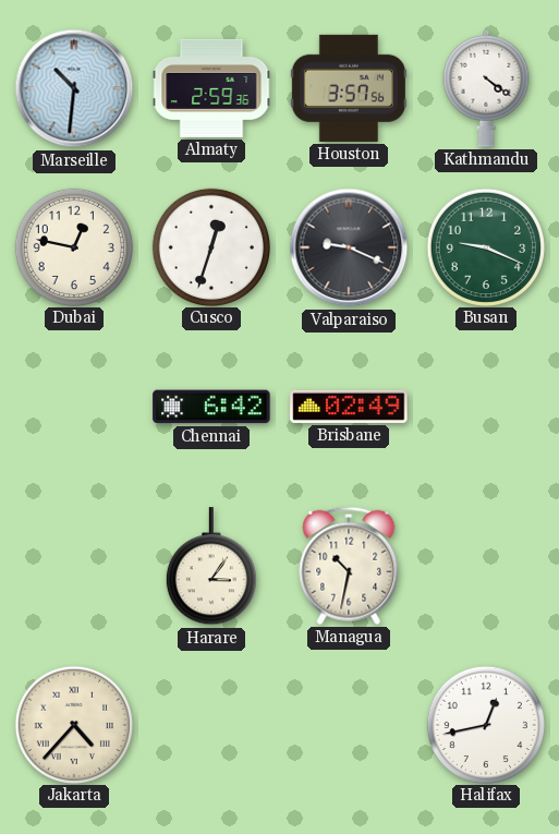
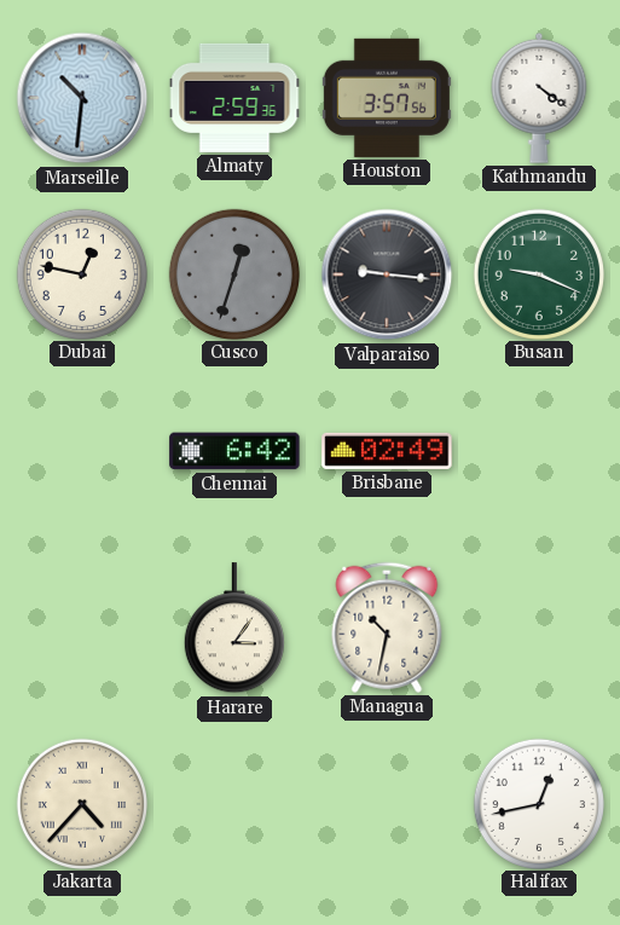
Cusco dial: white -> grey
Valparaiso: 9:19 -> 9:16
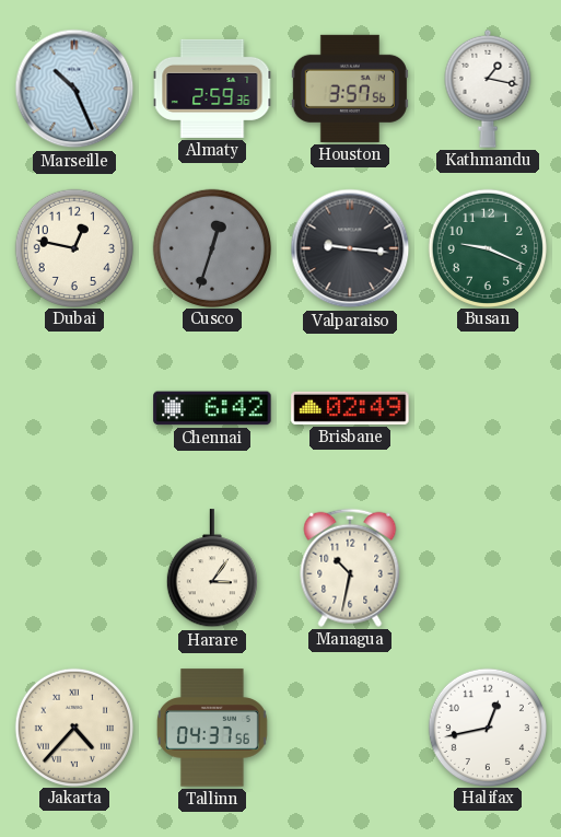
Marseille: 10:31 -> 10:26
Kathmandu: 4:21 -> 1:17
Tallinn: none -> 04:37
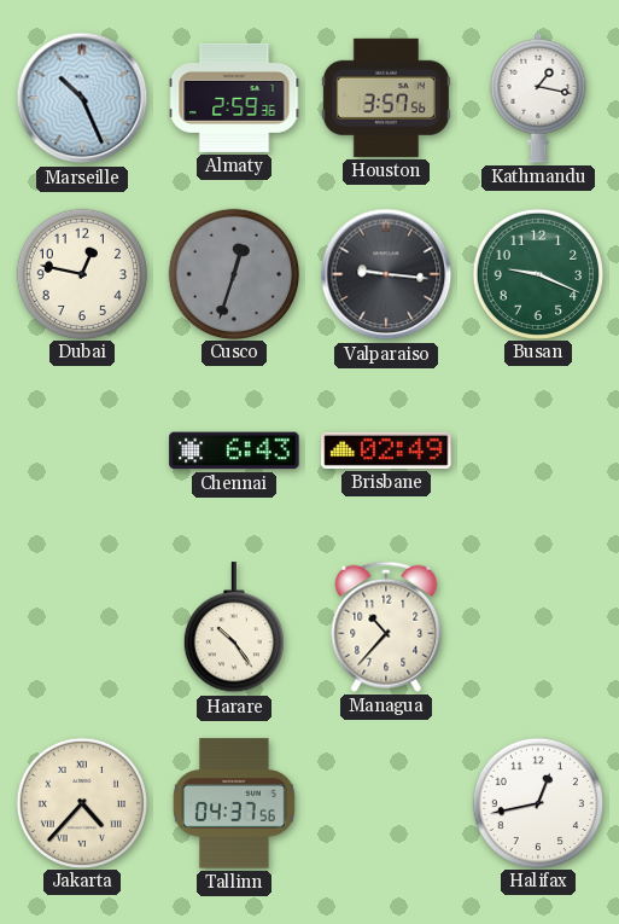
Chennai: 6:42 -> 6:43
Harare: 3:06 -> 10:24
Managua: 10:32 -> 10:37
